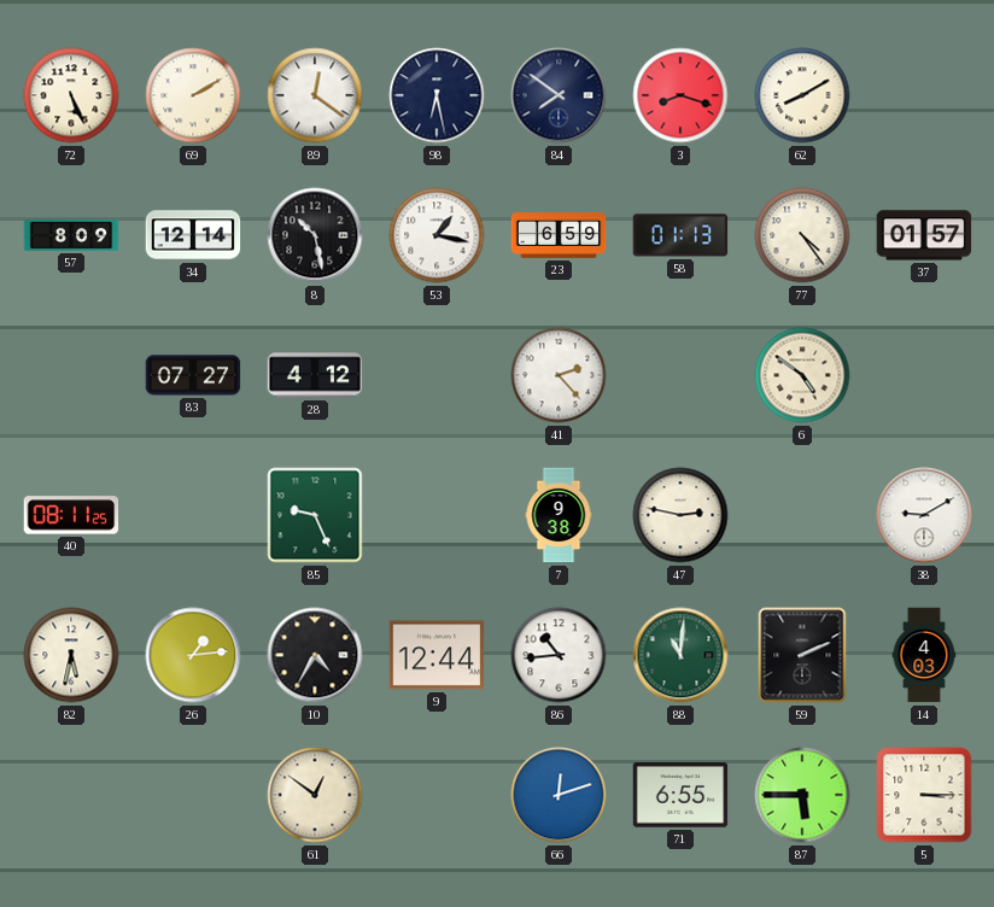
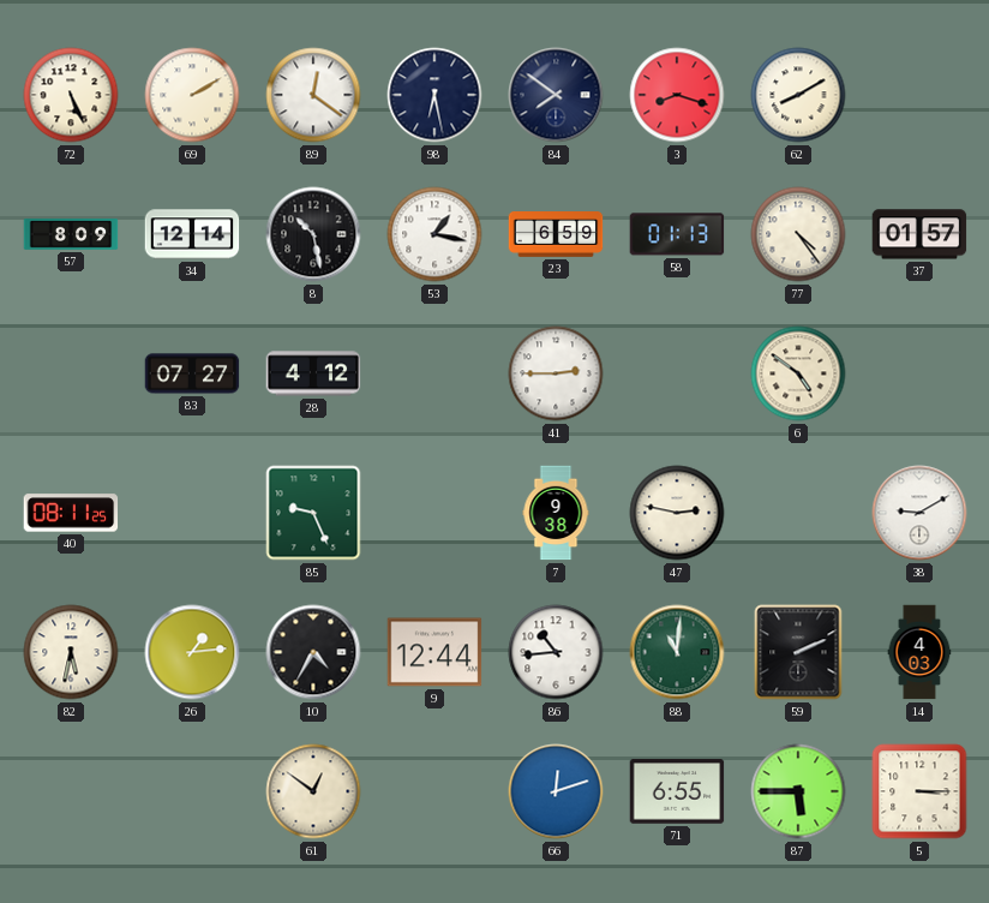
41: 2:23 -> 2:45
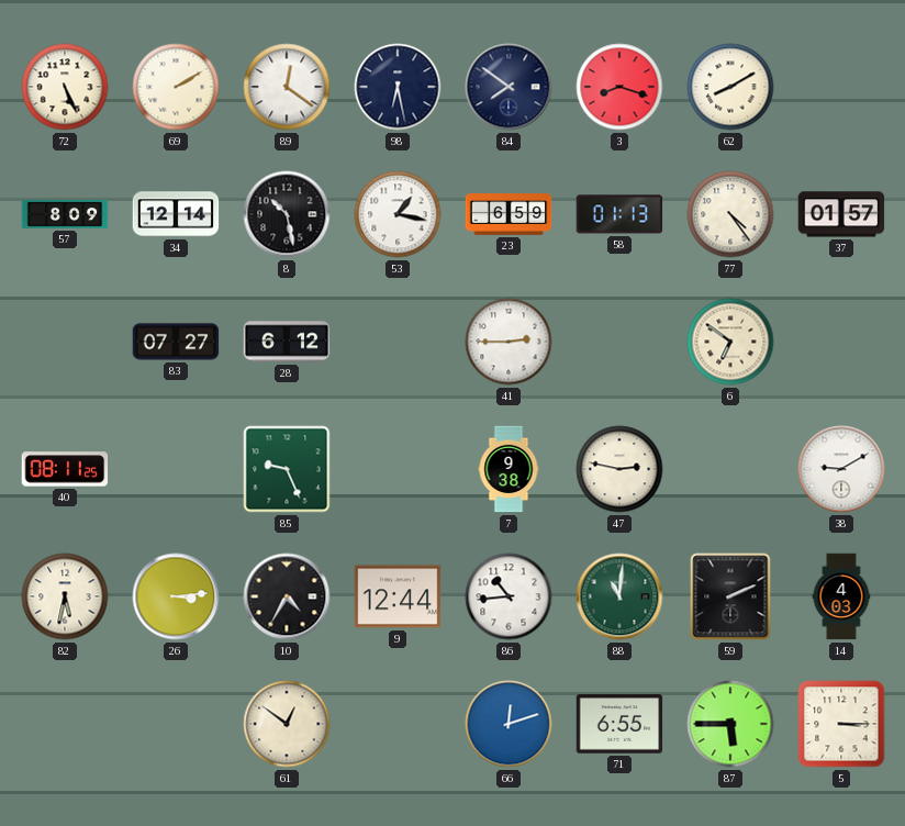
28: 4:12 -> 6:12
6: 4:51 -> 6:51
26: 1:14 -> 3:14
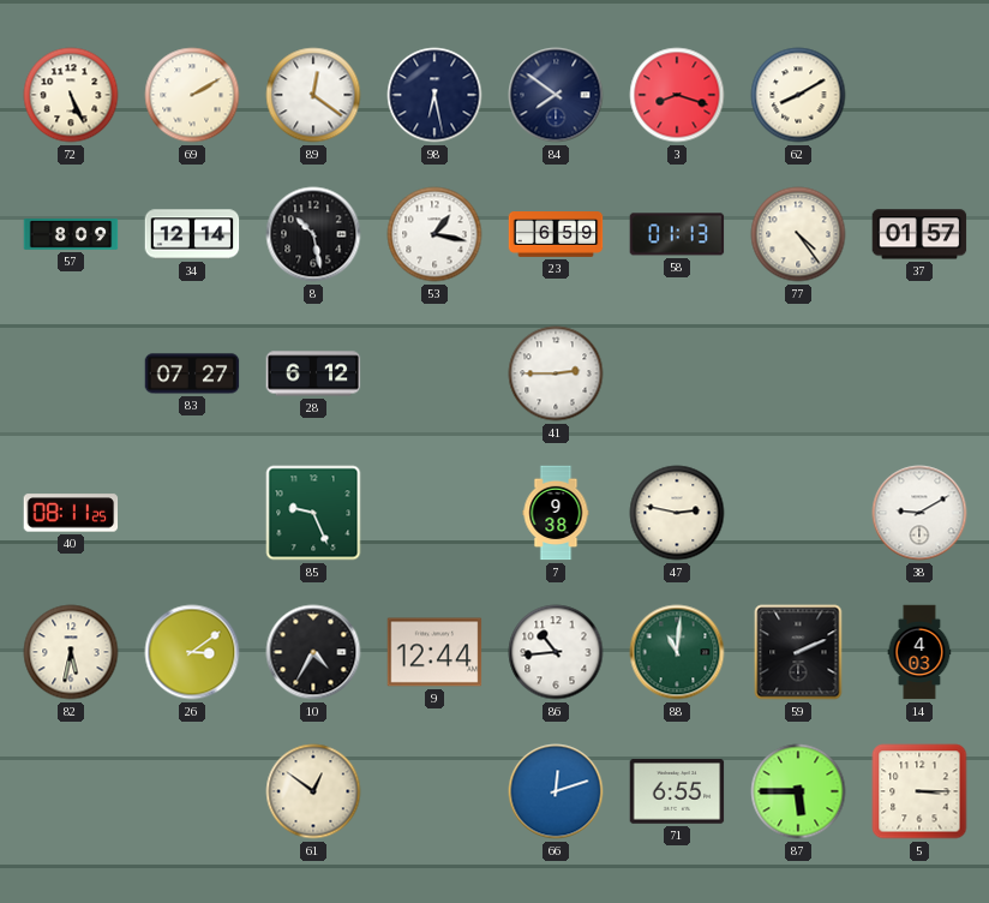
6: 6:51 -> none
26: 3:14 -> 3:09
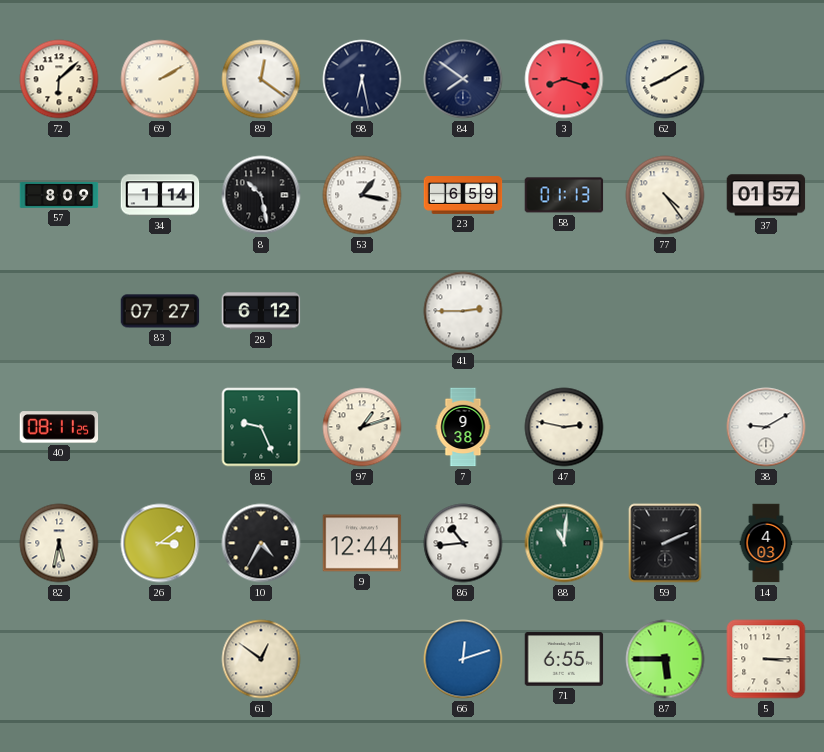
72: 5:26 -> 6:08
34: 12:14 -> 1:14
97: none -> 1:12
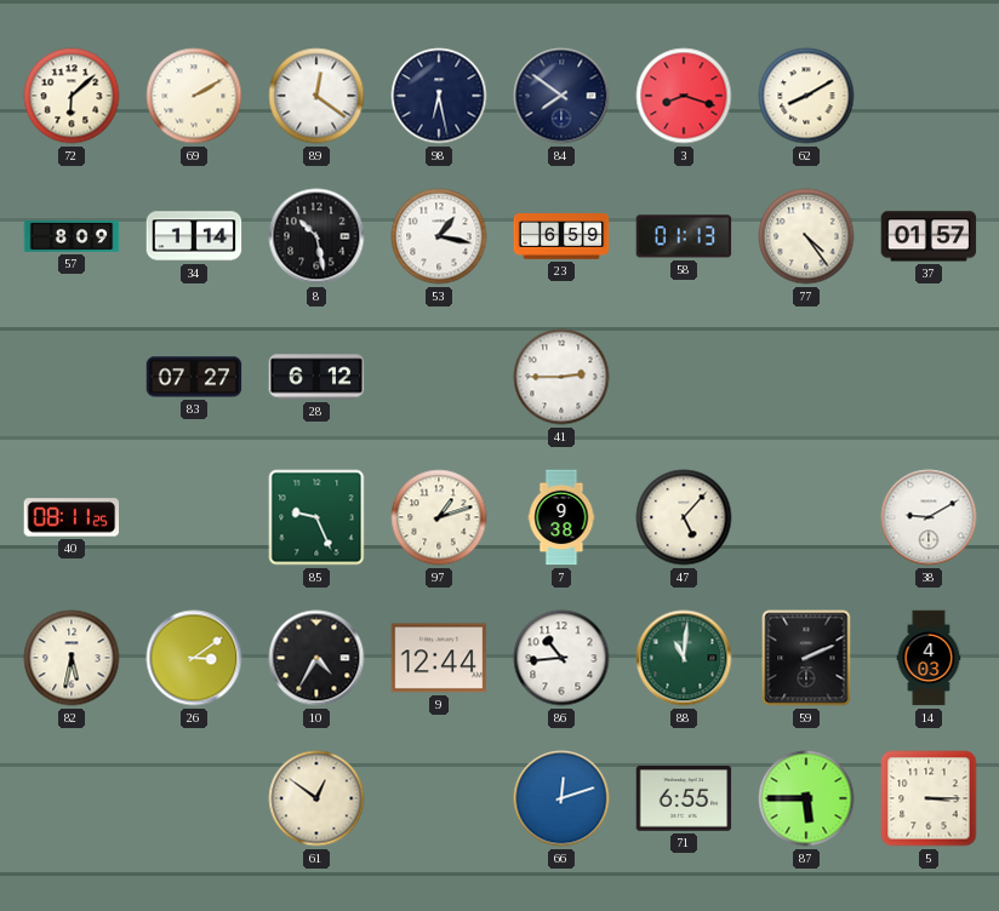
47: 2:47 -> 5:07
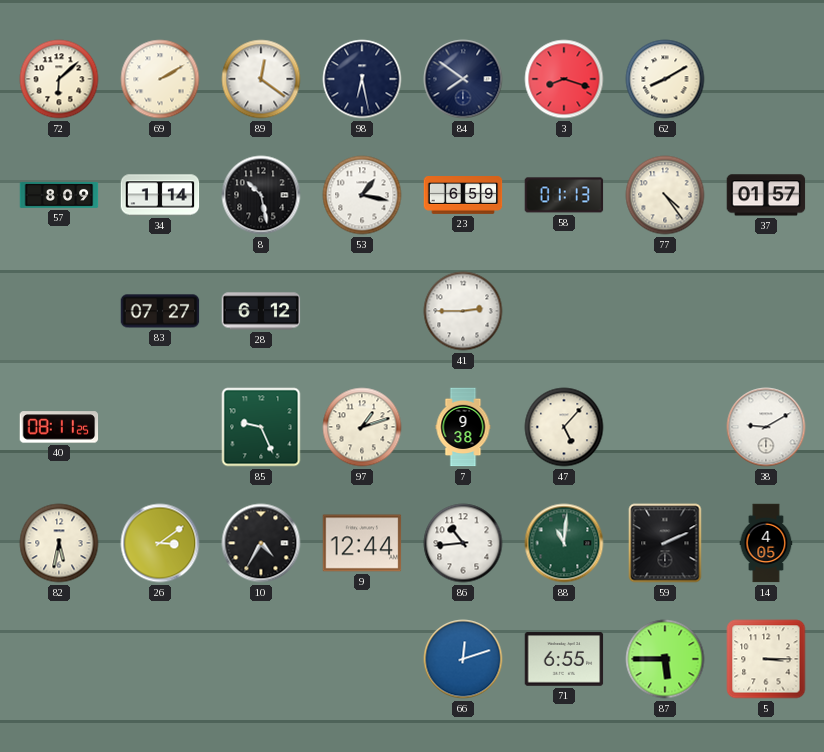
14: 4:03 -> 4:05
61: 12:51 -> none
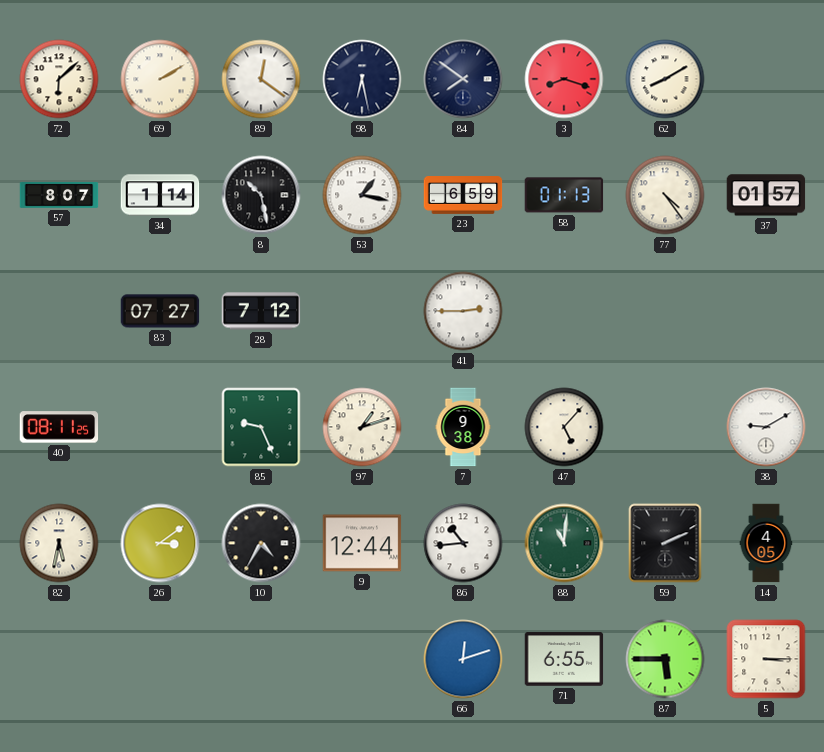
57: 8:09 -> 8:07
28: 6:12 -> 7:12
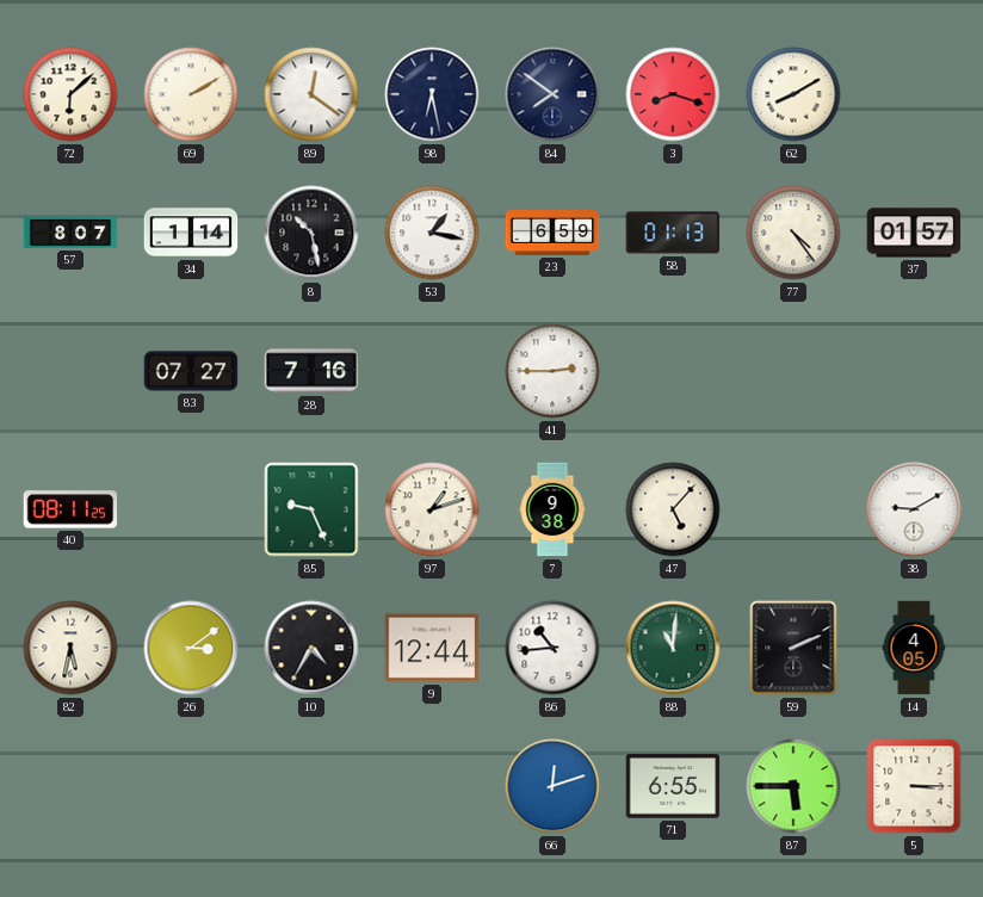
28: 7:12 -> 7:16
